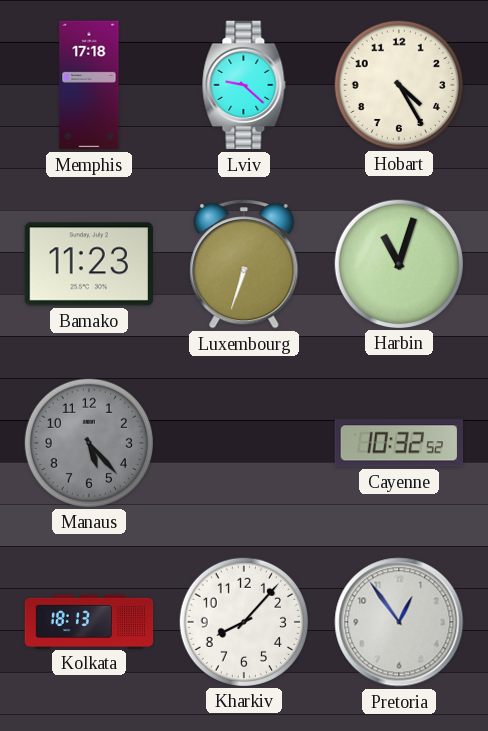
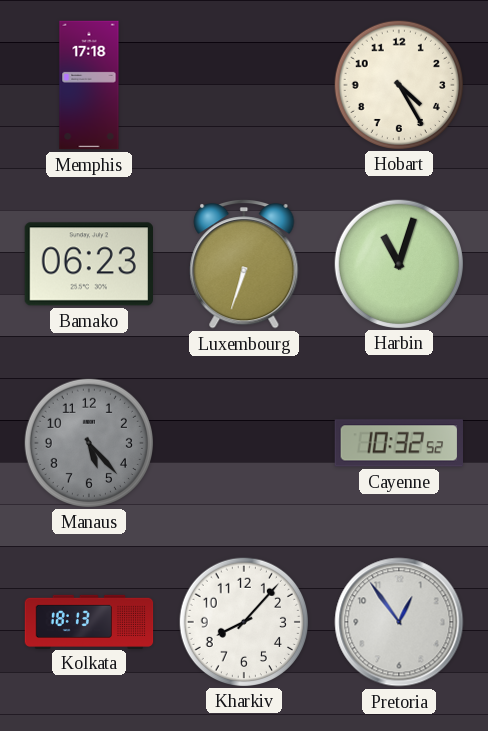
Lviv: 9:22 -> none
Bamako: 11:23 -> 06:23
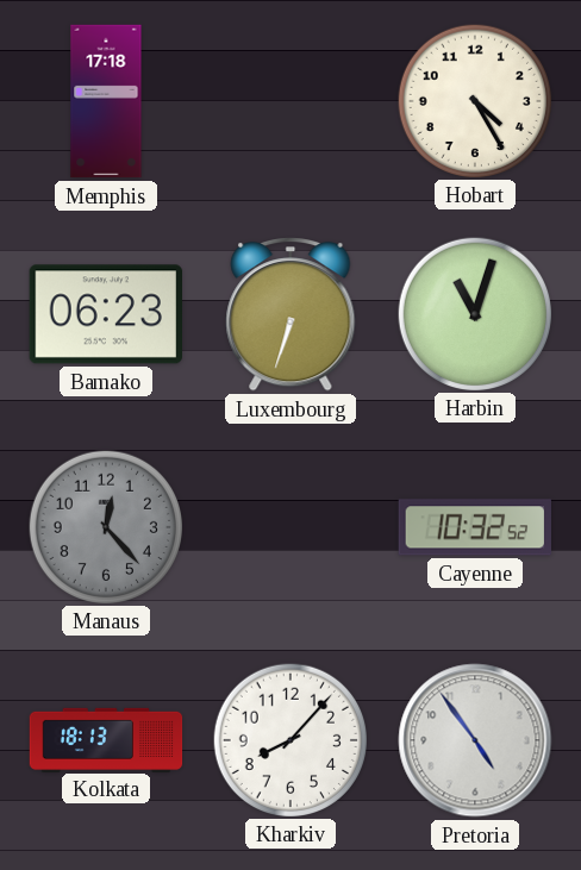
Manaus: 5:23 -> 12:23
Pretoria: 12:54 -> 4:54
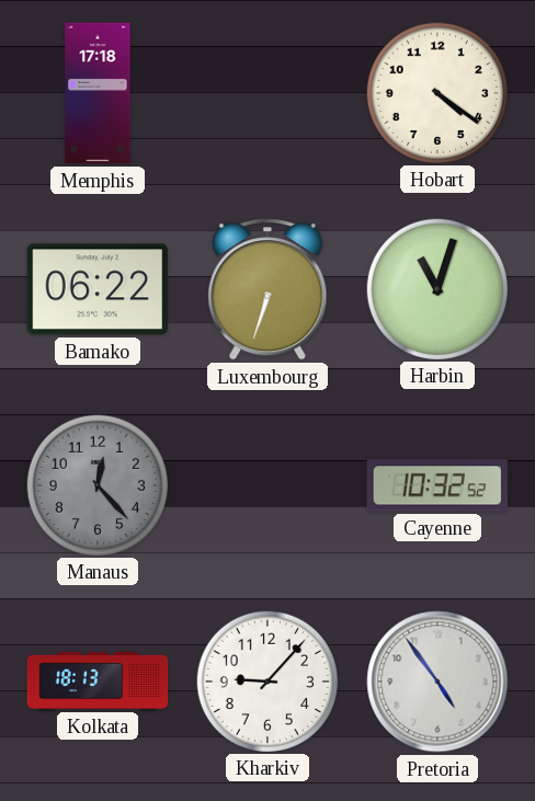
Hobart: 4:25 -> 4:21
Bamako: 06:23 -> 06:22
Kharkiv: 8:07 -> 9:07
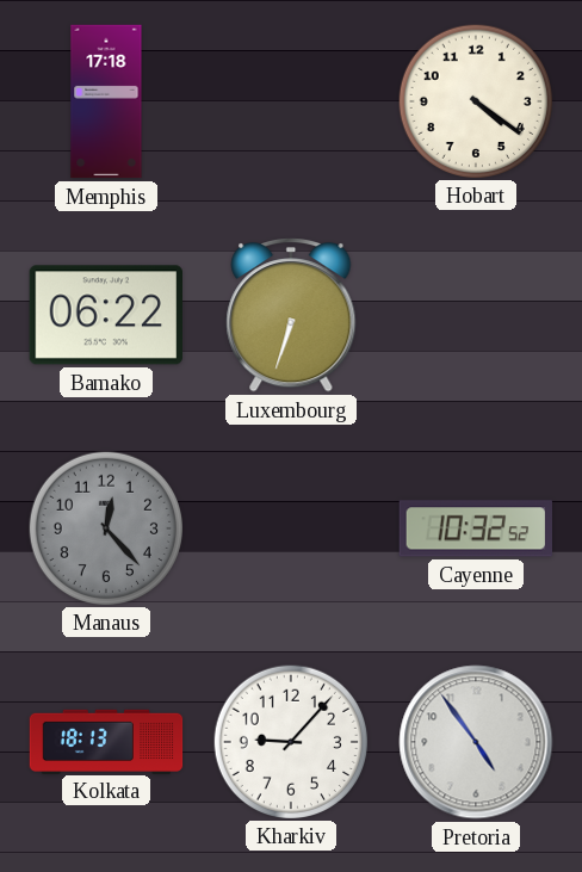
Harbin: 11:03 -> none
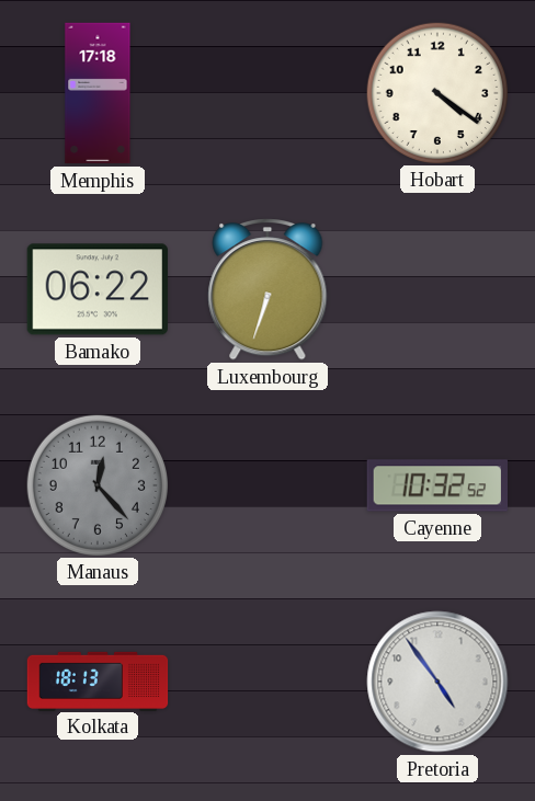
Kharkiv: 9:07 -> none
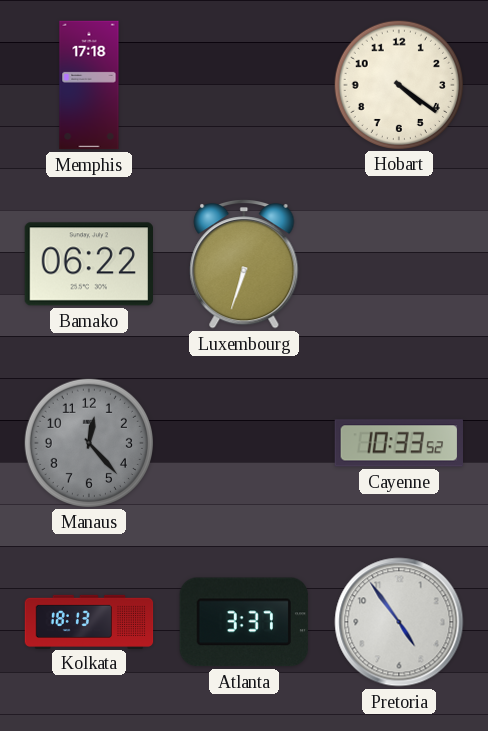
Cayenne: 10:32 -> 10:33
Atlanta: none -> 3:37
